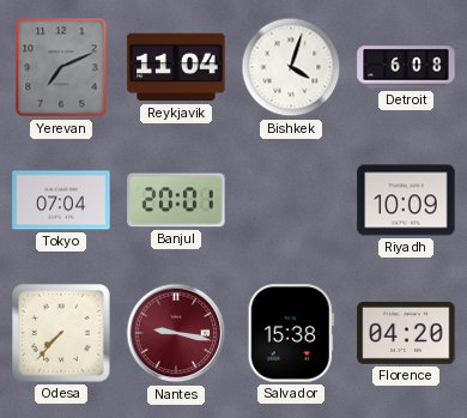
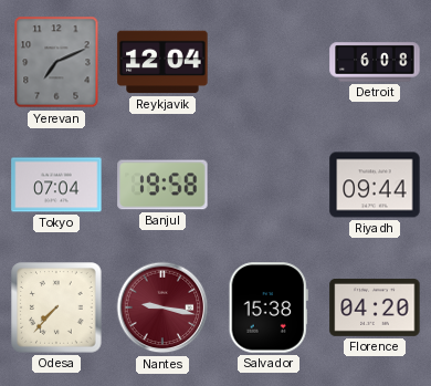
Reykjavik: 11:04 -> 12:04
Bishkek: 4:03 -> none
Banjul: 20:01 -> 19:58
Riyadh: 10:09 -> 09:44
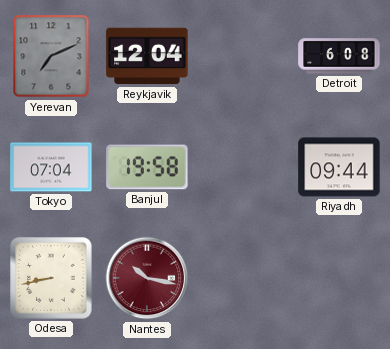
Odesa: 7:37 -> 8:43
Nantes: 9:17 -> 10:17
Salvador: 15:38 -> none
Florence: 04:20 -> none
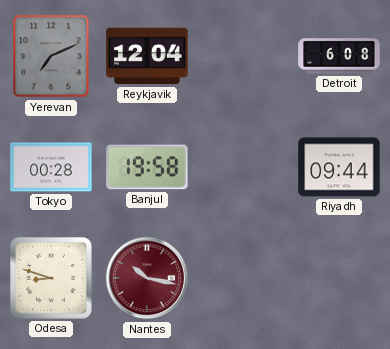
Tokyo: 07:04 -> 00:28
Odesa: 8:43 -> 8:48
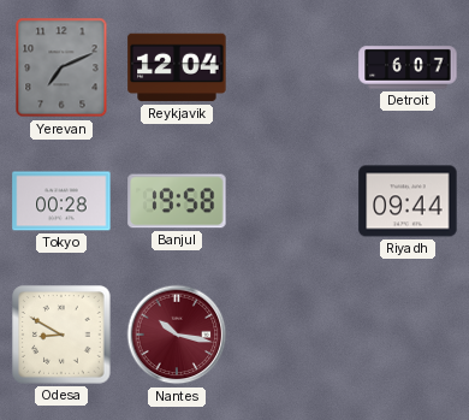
Detroit: 6:08 -> 6:07
Odesa: 8:48 -> 8:50
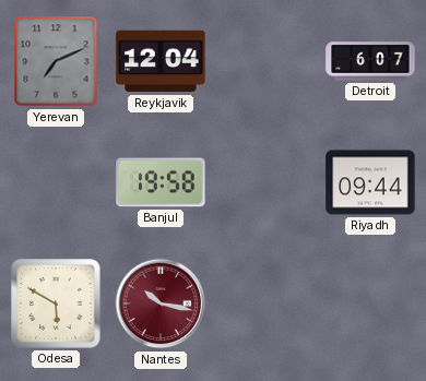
Tokyo: 00:28 -> none
Odesa: 8:50 -> 5:50
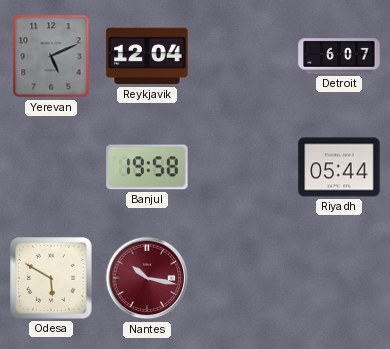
Yerevan: 7:11 -> 5:11
Riyadh: 09:44 -> 05:44
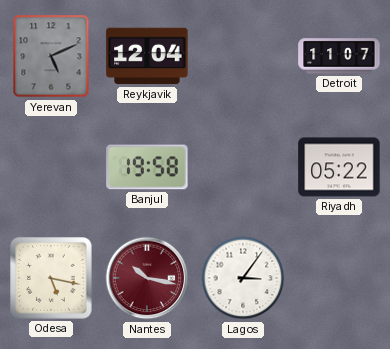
Detroit: 6:07 -> 11:07
Riyadh: 05:44 -> 05:22
Odesa: 5:50 -> 5:17
Lagos: none -> 3:06
